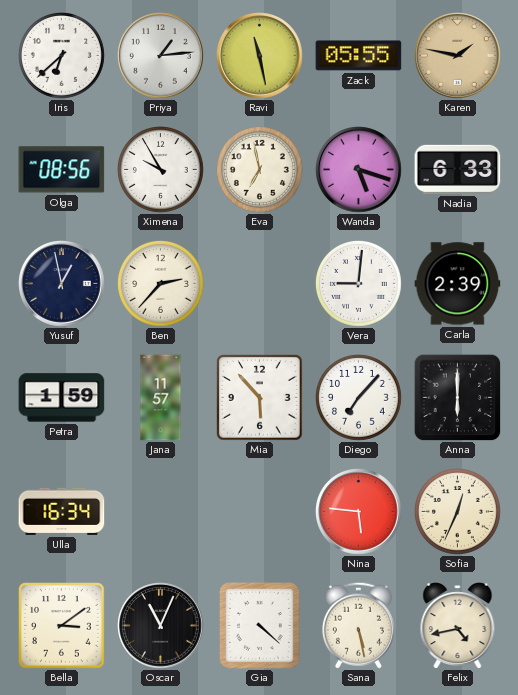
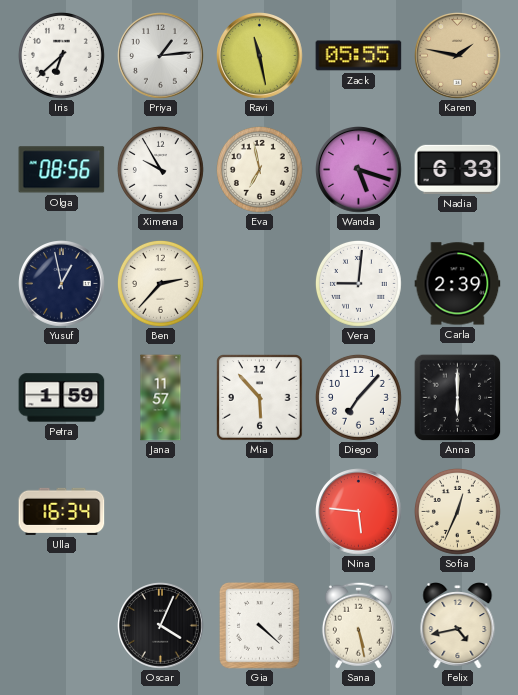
Bella: 3:09 -> none
Oscar: 11:04 -> 4:04
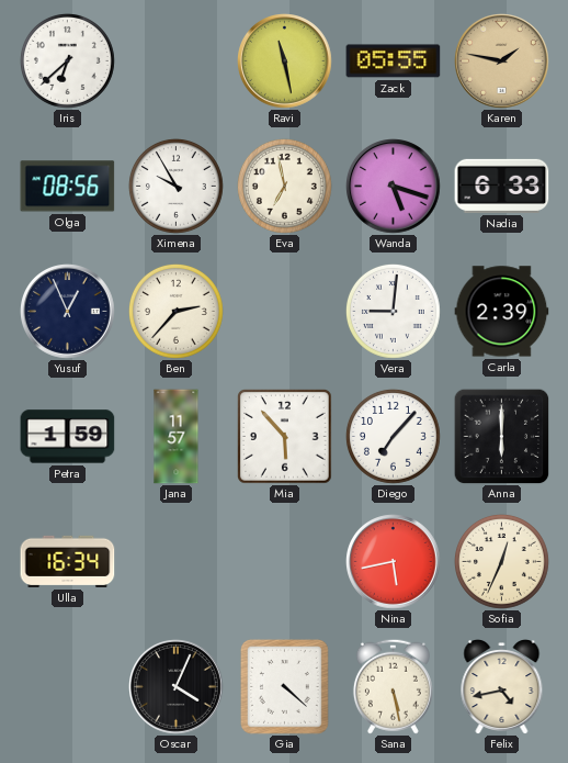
Priya: 1:14 -> none
Yusuf: 12:58 -> 12:56
Nina: 5:46 -> 5:43
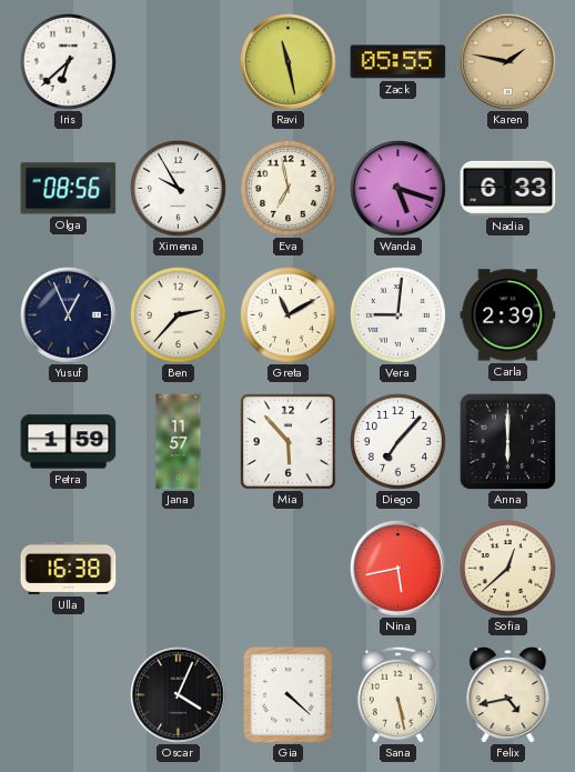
Greta: none -> 11:10
Ulla: 16:34 -> 16:38
Sofia: 12:34 -> 12:38
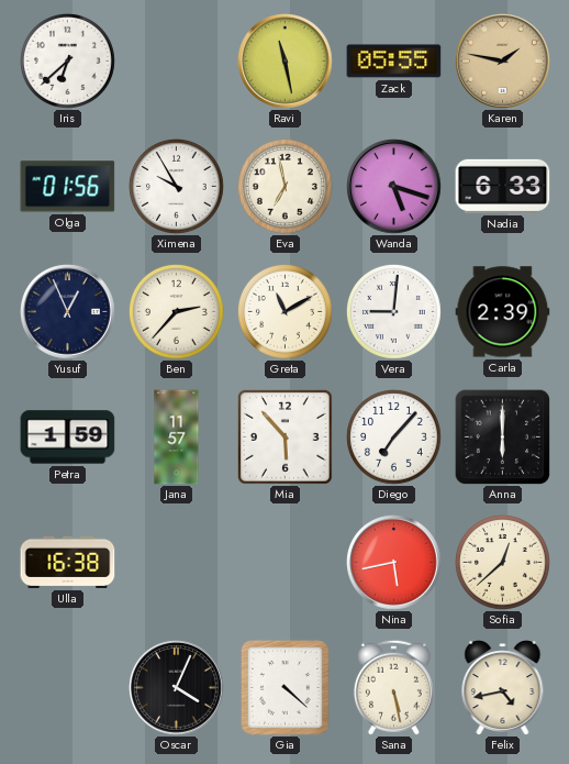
Olga: 08:56 -> 01:56
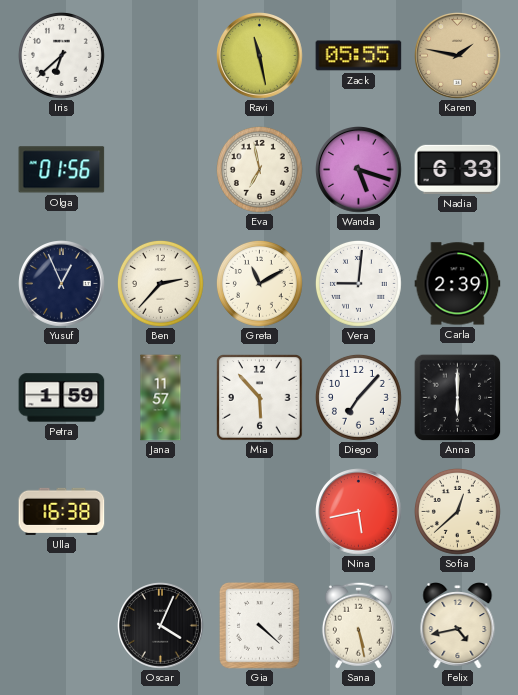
Ximena: 9:55 -> none
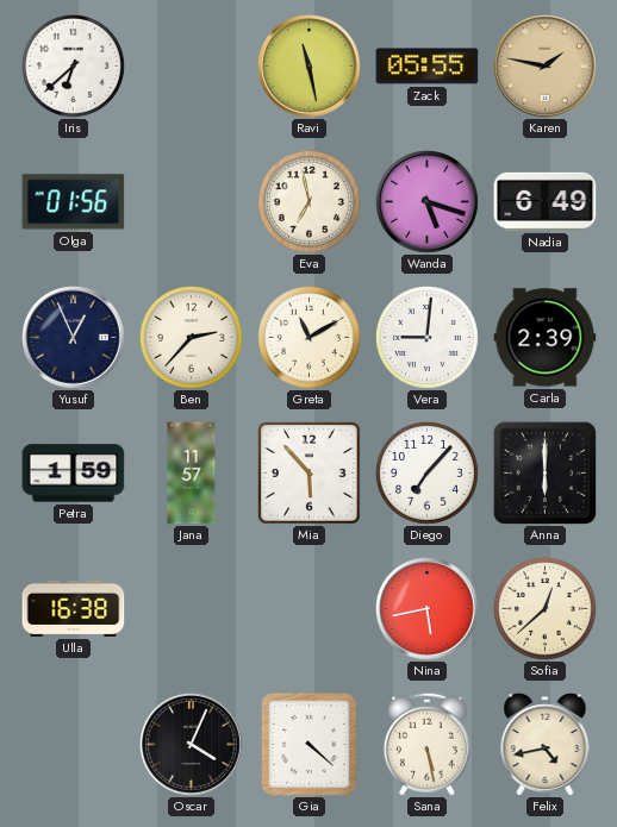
Nadia: 6:33 -> 6:49
